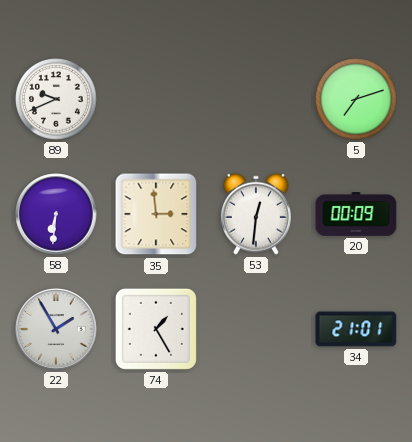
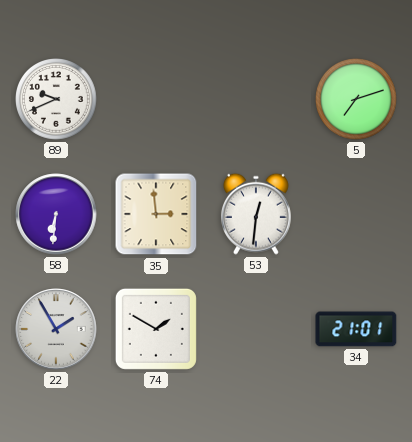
20: 00:09 -> none
74: 1:25 -> 1:50
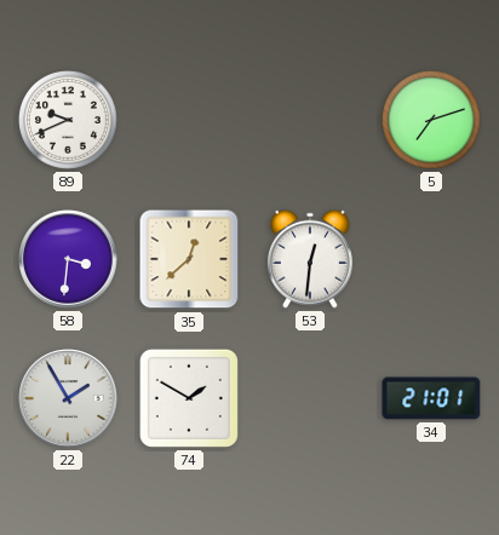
58: 6:31 -> 3:31
35: 2:59 -> 12:38
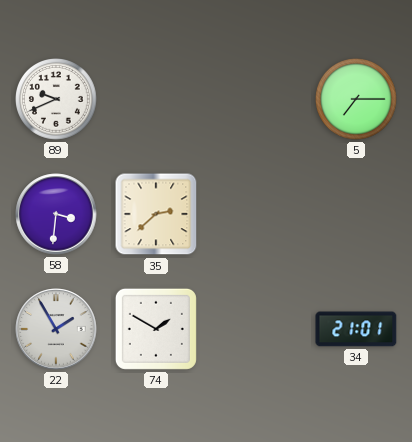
5: 7:12 -> 7:15
35: 12:38 -> 2:38
53: 12:31 -> none
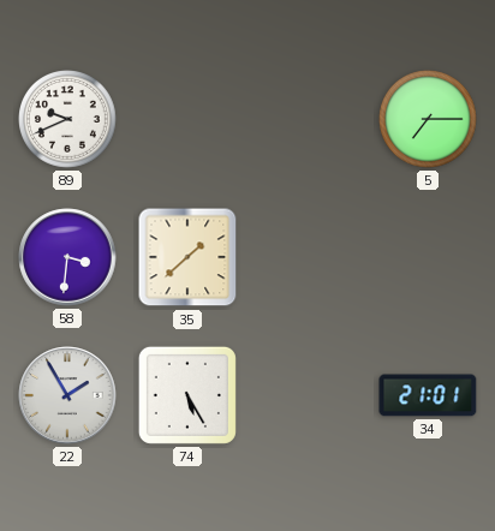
35: 2:38 -> 1:38
74: 1:50 -> 5:25
